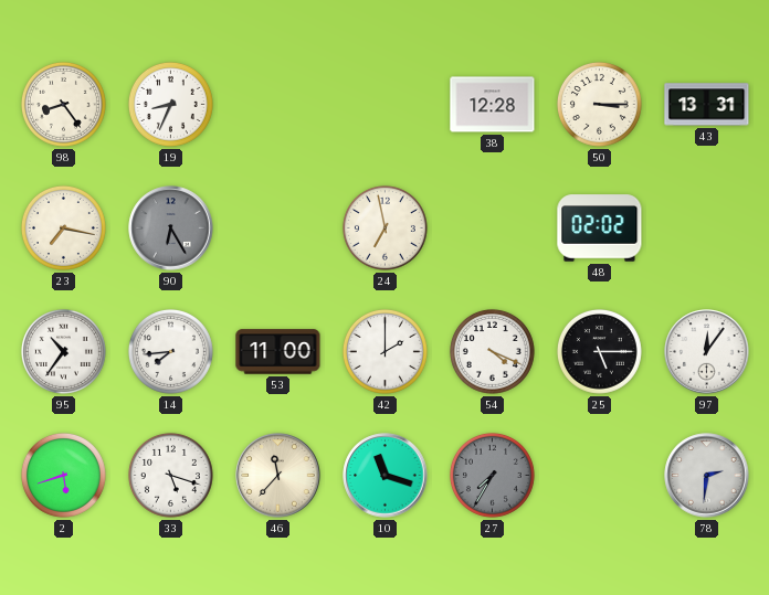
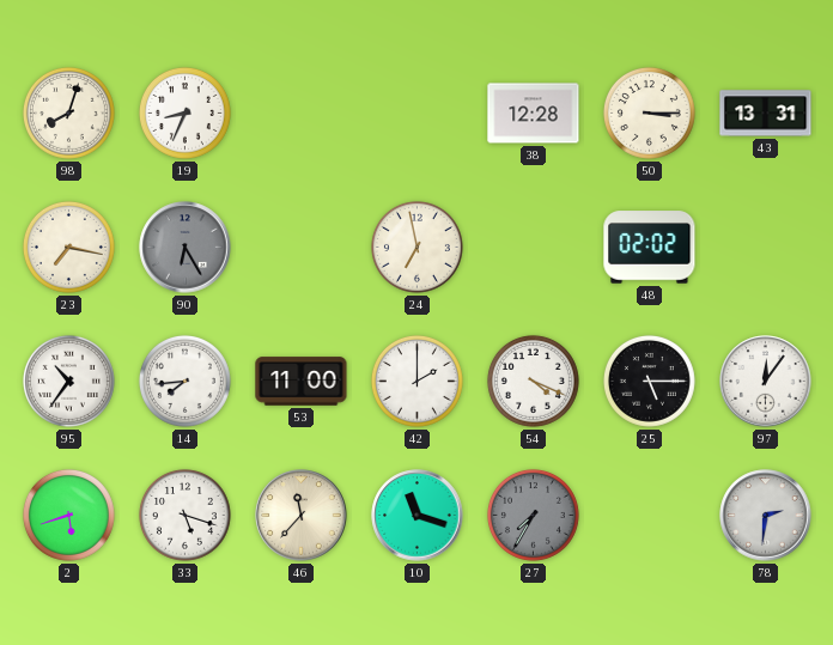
98: 8:24 -> 8:03
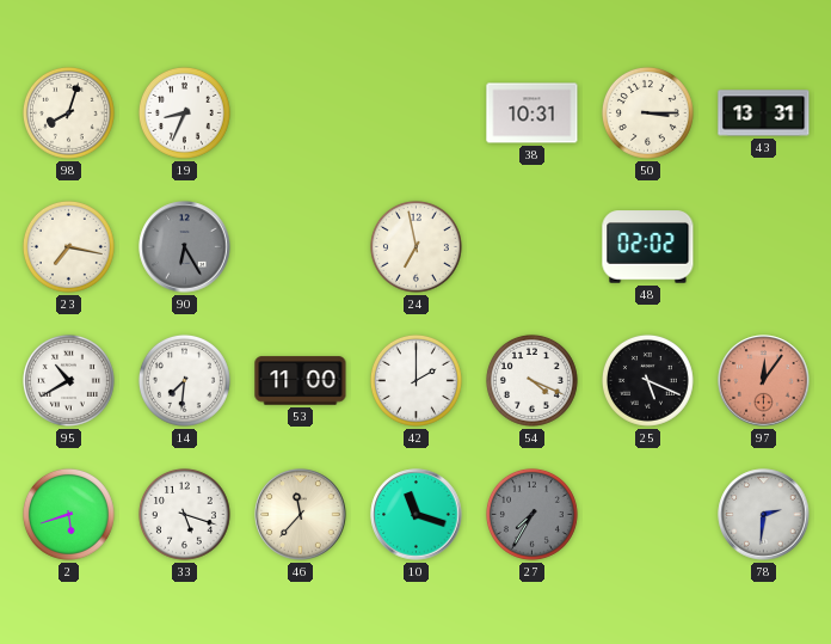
38: 12:28 -> 10:31
95: 10:36 -> 10:40
14: 7:44 -> 7:31
25: 5:15 -> 5:19
97 dial: white -> salmon
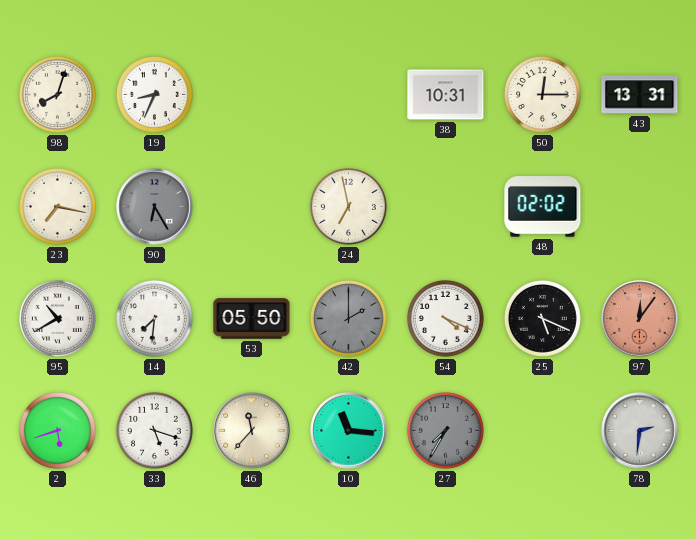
50: 3:15 -> 12:15
53: 11:00 -> 05:50
42 dial: white -> grey
10: 11:18 -> 11:16
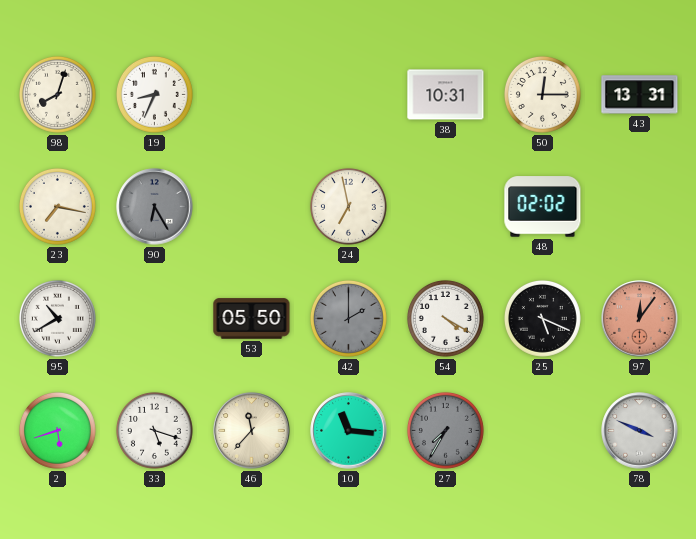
14: 7:31 -> none
54: 4:19 -> 4:20
78: 2:31 -> 3:49
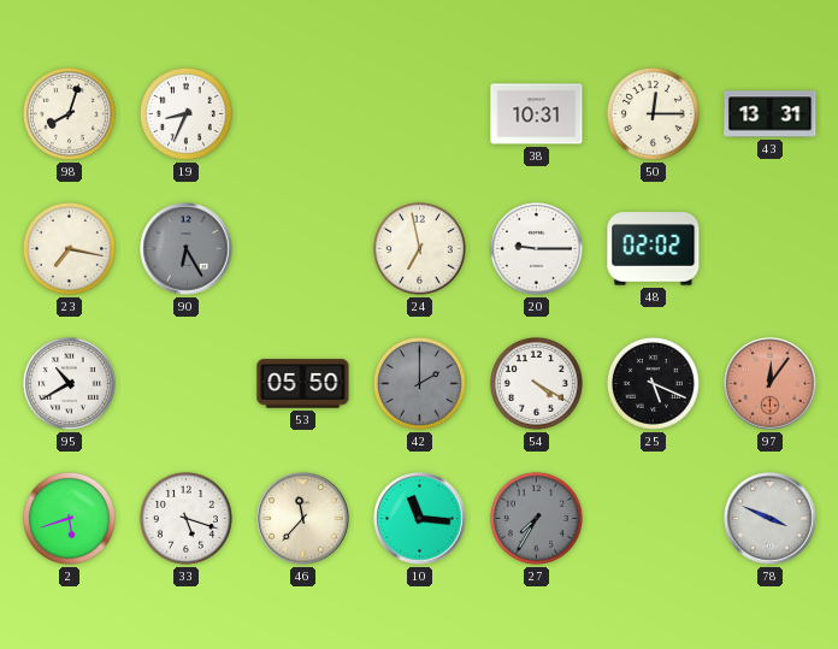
20: none -> 9:15
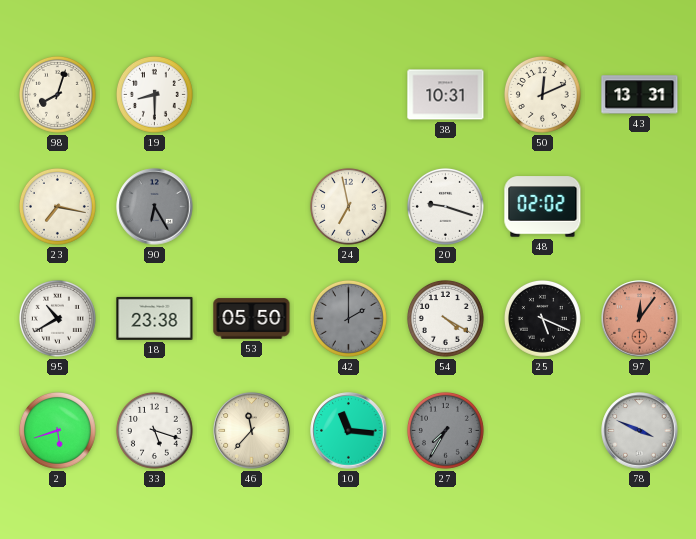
19: 8:34 -> 8:30
50: 12:15 -> 12:11
20: 9:15 -> 9:18
18: none -> 23:38
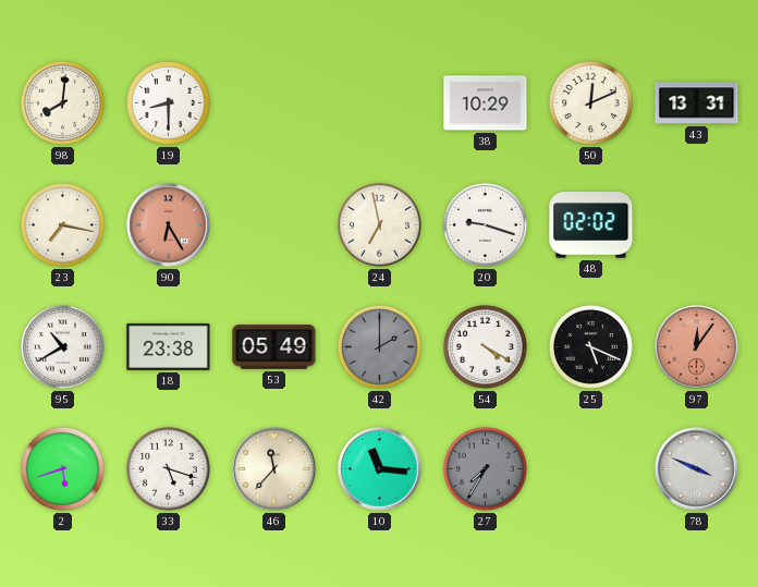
98: 8:03 -> 8:01
38: 10:31 -> 10:29
90 dial: grey -> salmon
53: 05:50 -> 05:49
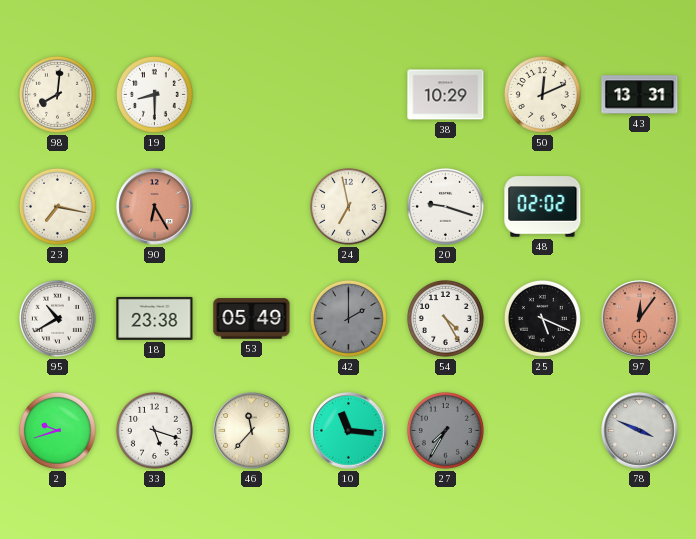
54: 4:20 -> 4:25
2: 5:42 -> 9:42
